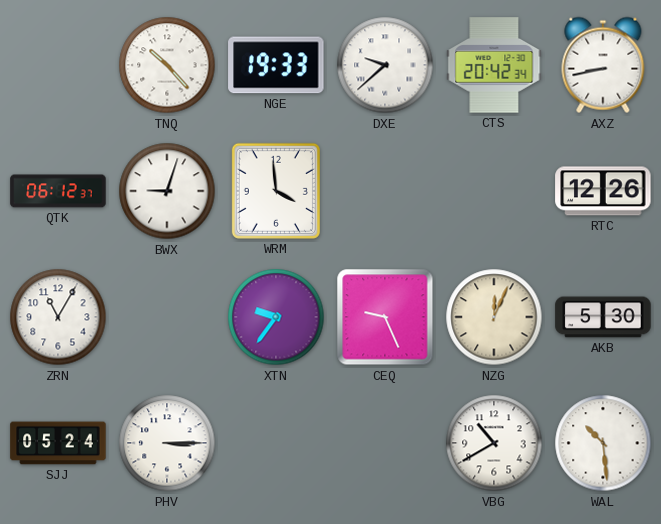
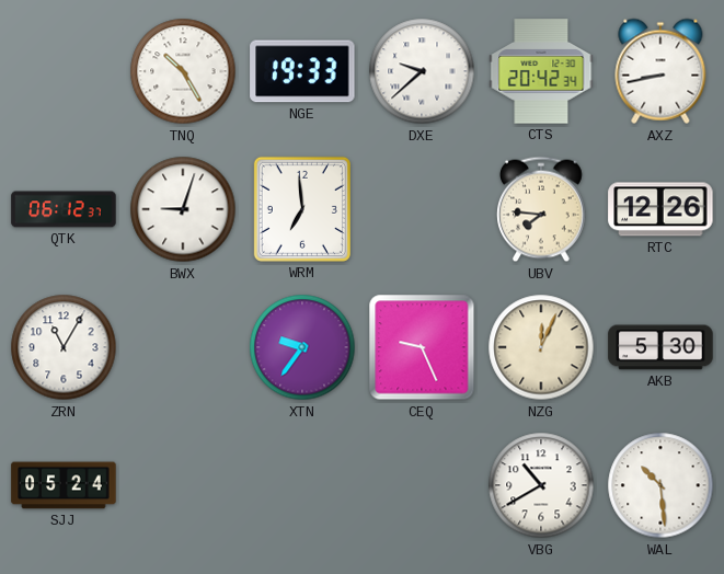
TNQ: 10:23 -> 10:25
WRM: 3:59 -> 6:59
UBV: none -> 7:46
PHV: 3:15 -> none
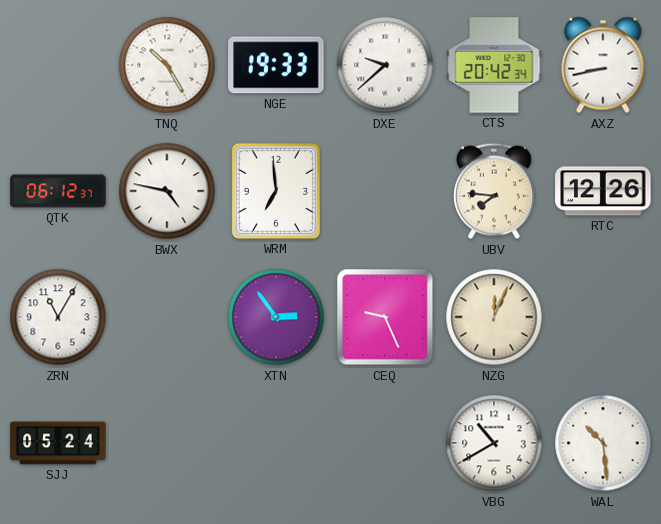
BWX: 9:03 -> 4:47
XTN: 9:36 -> 2:54
AKB: 5:30 -> none
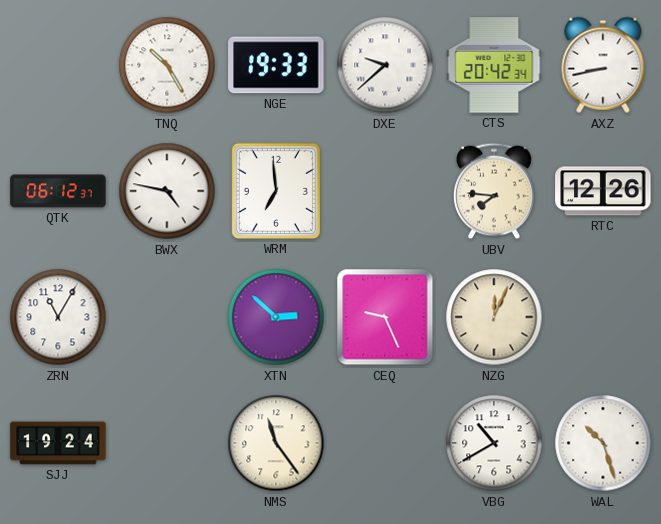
XTN: 2:54 -> 2:52
SJJ: 05:24 -> 19:24
NMS: none -> 11:24
WAL: 10:29 -> 10:27
